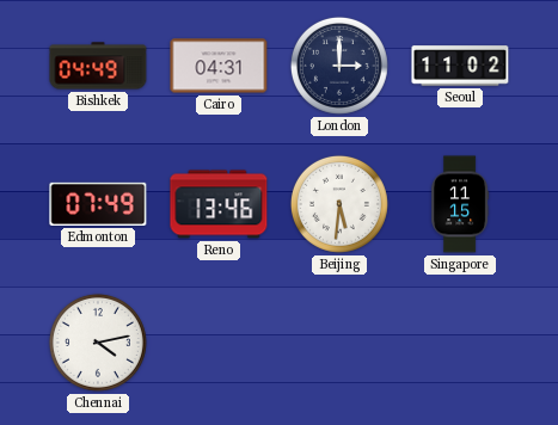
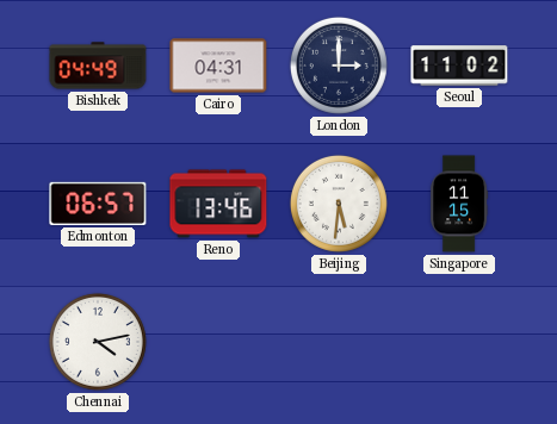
Edmonton: 07:49 -> 06:57
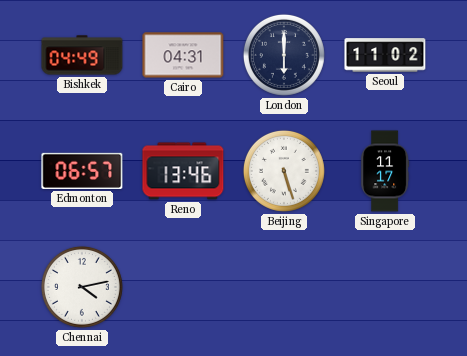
London: 3:00 -> 6:00
Beijing: 5:31 -> 5:27
Singapore: 11:15 -> 11:17
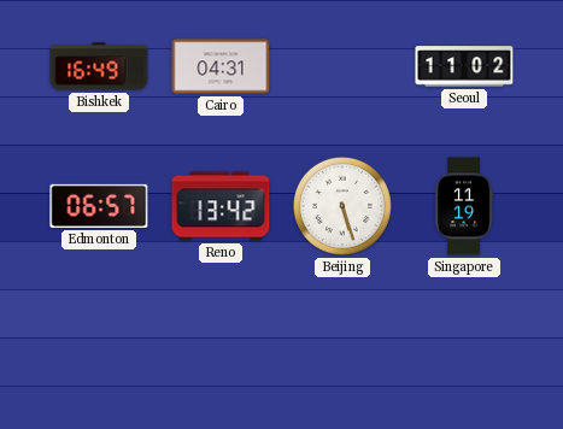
Bishkek: 04:49 -> 16:49
London: 6:00 -> none
Reno: 13:46 -> 13:42
Singapore: 11:17 -> 11:19
Chennai: 4:13 -> none
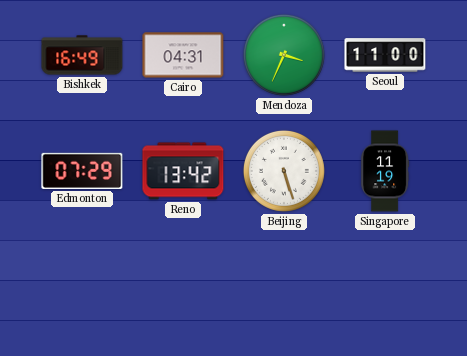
Mendoza: none -> 3:34
Seoul: 11:02 -> 11:00
Edmonton: 06:57 -> 07:29
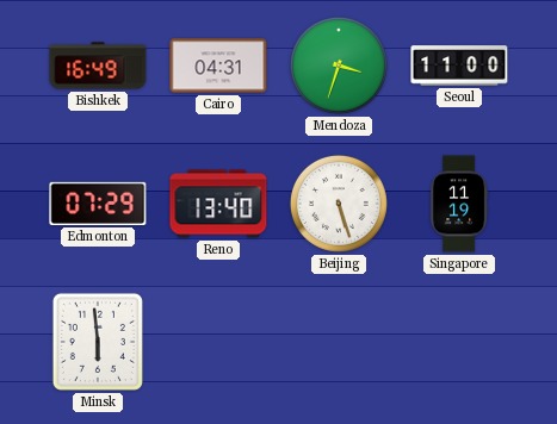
Mendoza: 3:34 -> 3:33
Reno: 13:42 -> 13:40
Minsk: none -> 5:59
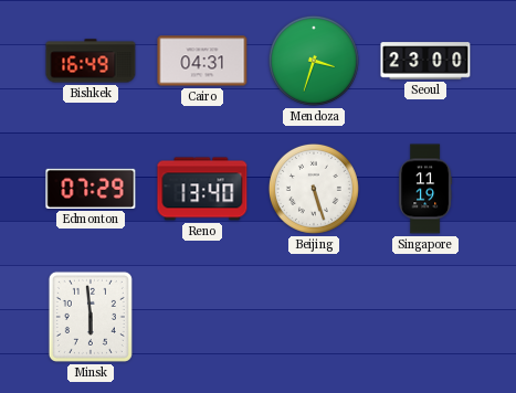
Seoul: 11:00 -> 23:00
